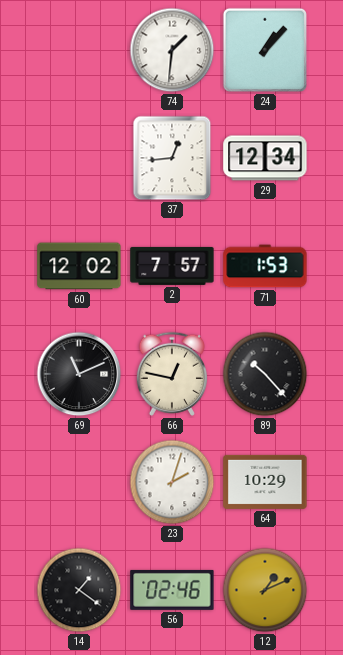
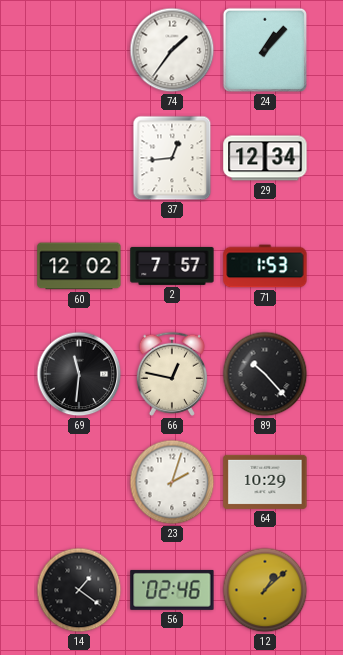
74: 1:31 -> 1:36
69: 11:11 -> 11:31
12: 1:11 -> 1:08
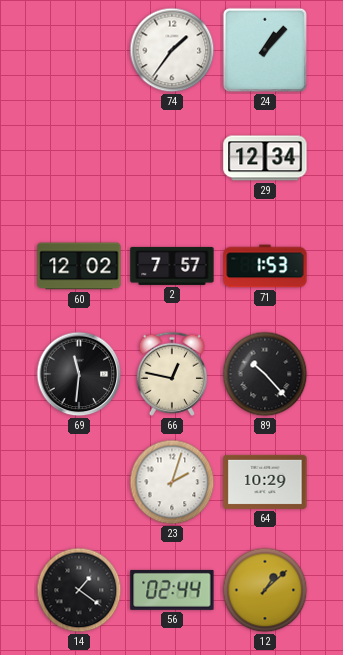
37: 12:44 -> none
56: 02:46 -> 02:44
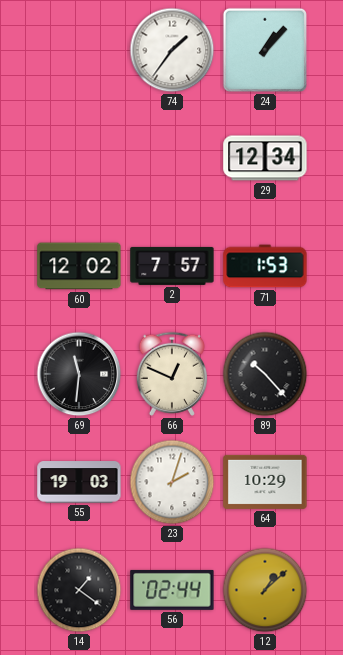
66: 12:47 -> 12:49
55: none -> 19:03
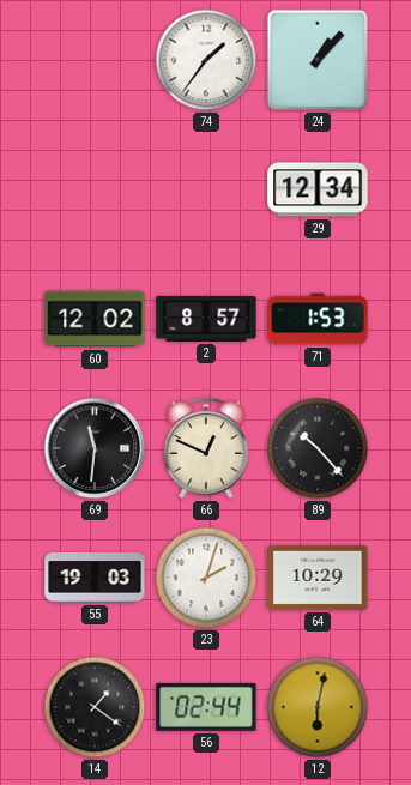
2: 7:57 -> 8:57
12: 1:08 -> 6:02
